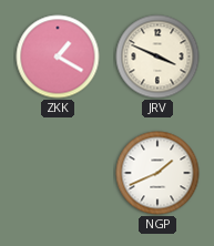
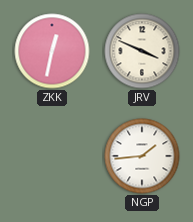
ZKK: 1:20 -> 12:32
NGP: 1:41 -> 1:44
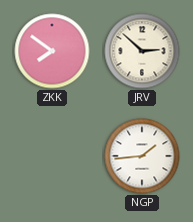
ZKK: 12:32 -> 7:51
JRV: 3:49 -> 2:52
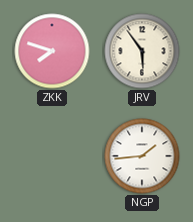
ZKK: 7:51 -> 7:48
JRV: 2:52 -> 5:54
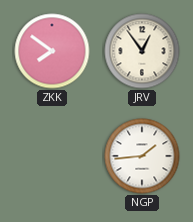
ZKK: 7:48 -> 7:51
JRV: 5:54 -> 12:54
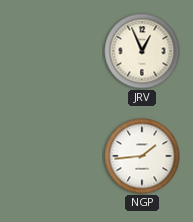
ZKK: 7:51 -> none
JRV: 12:54 -> 12:56
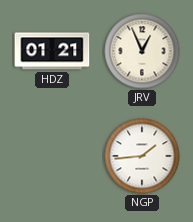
HDZ: none -> 01:21
